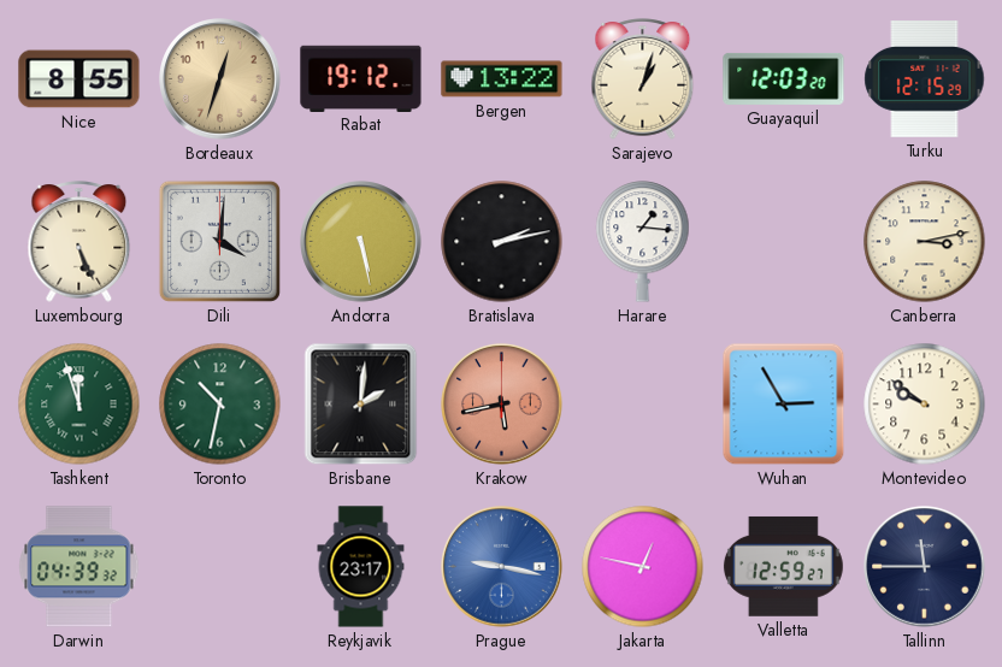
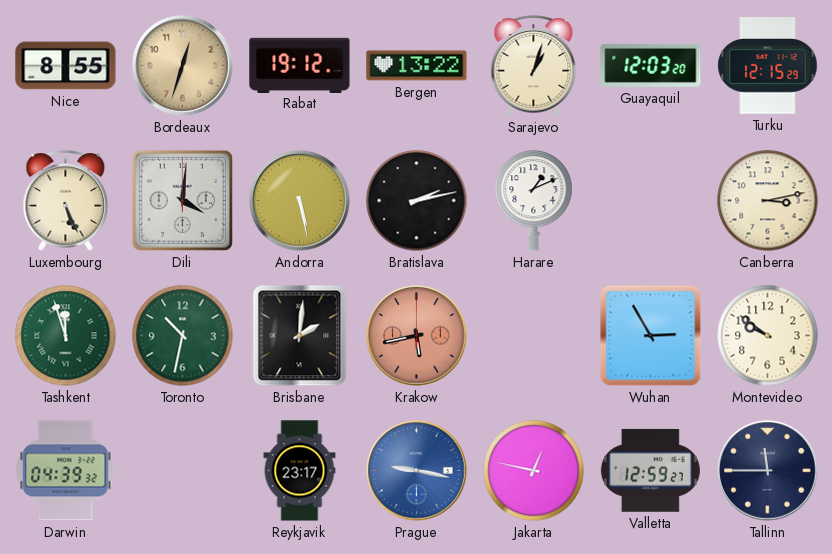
Harare: 1:16 -> 1:11
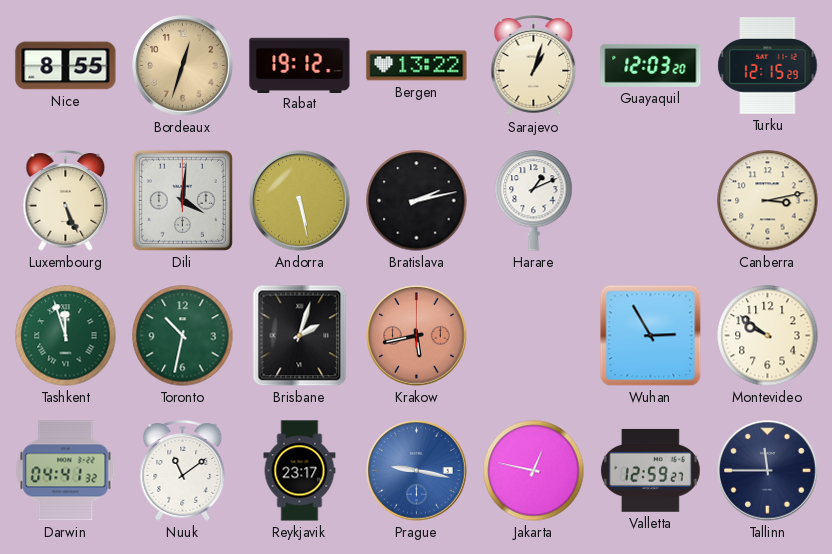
Brisbane: 2:01 -> 2:03
Darwin: 04:39 -> 04:41
Nuuk: none -> 11:09
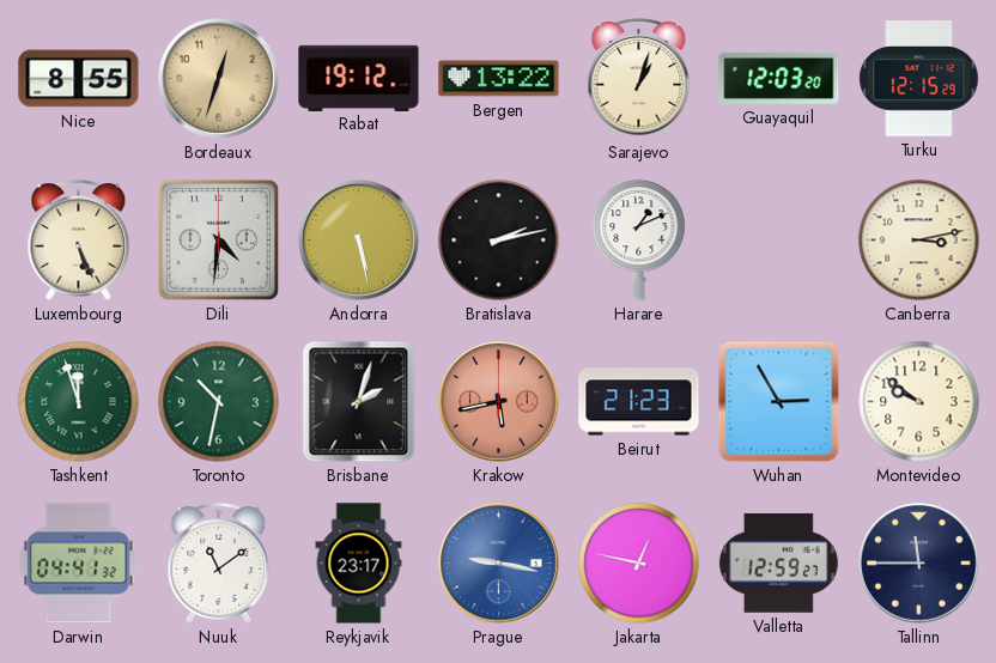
Dili: 4:01 -> 4:31
Beirut: none -> 21:23
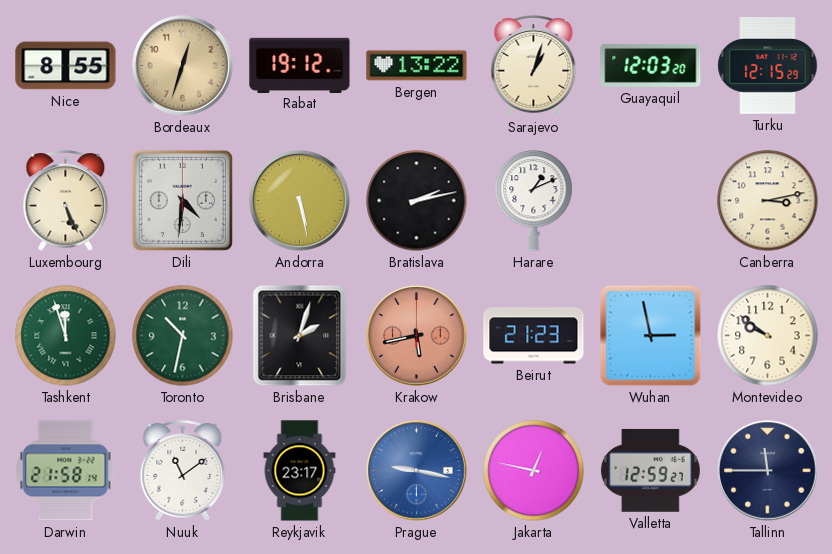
Wuhan: 2:55 -> 2:58
Darwin: 04:41 -> 21:58
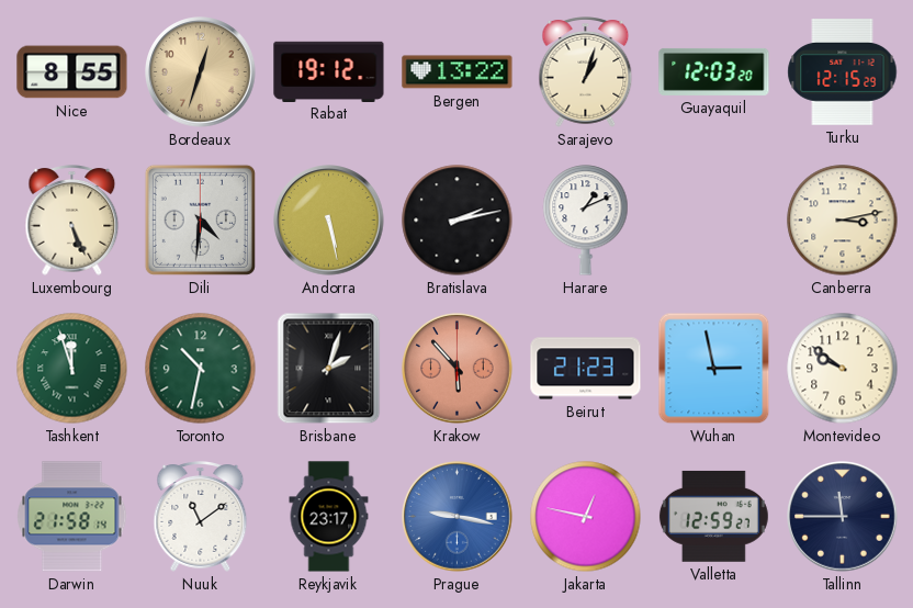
Krakow: 5:43 -> 5:53
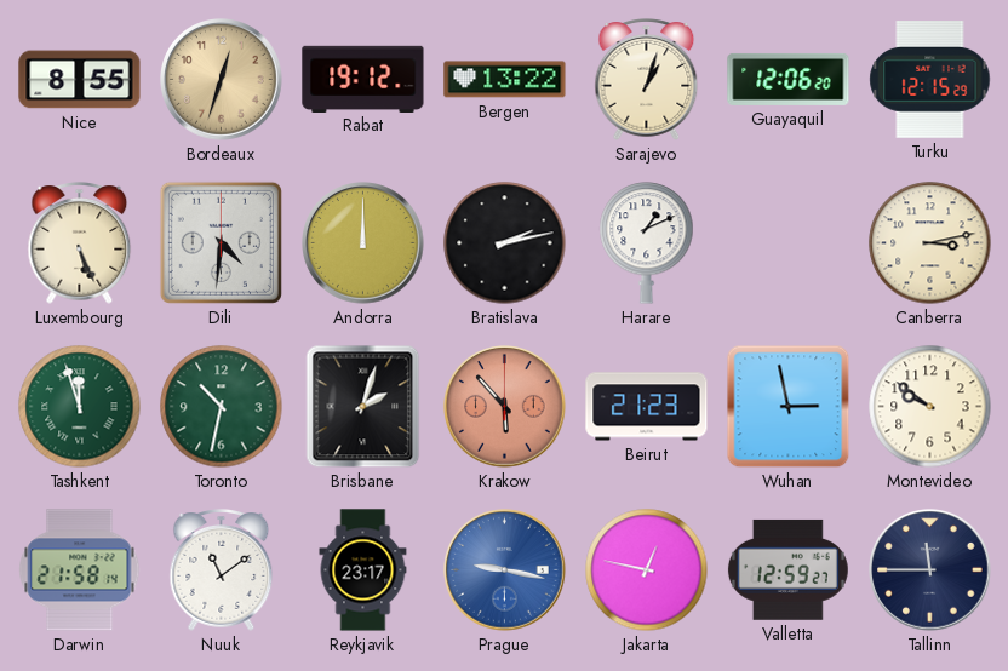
Guayaquil: 12:03 -> 12:06
Andorra: 5:28 -> 12:00
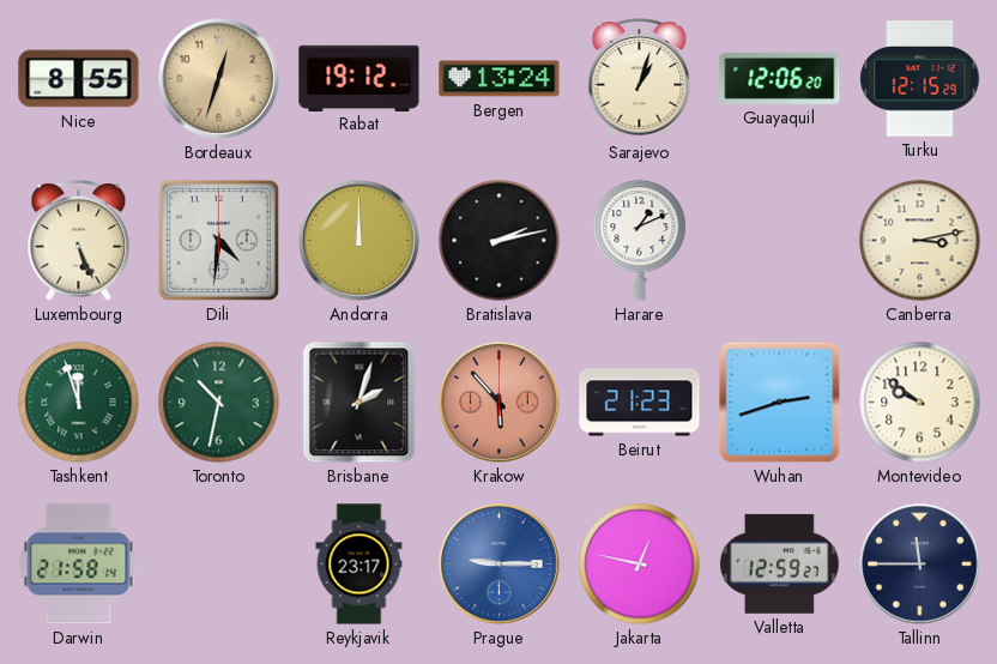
Bergen: 13:22 -> 13:24
Wuhan: 2:58 -> 2:42
Nuuk: 11:09 -> none
Prague: 9:17 -> 9:15
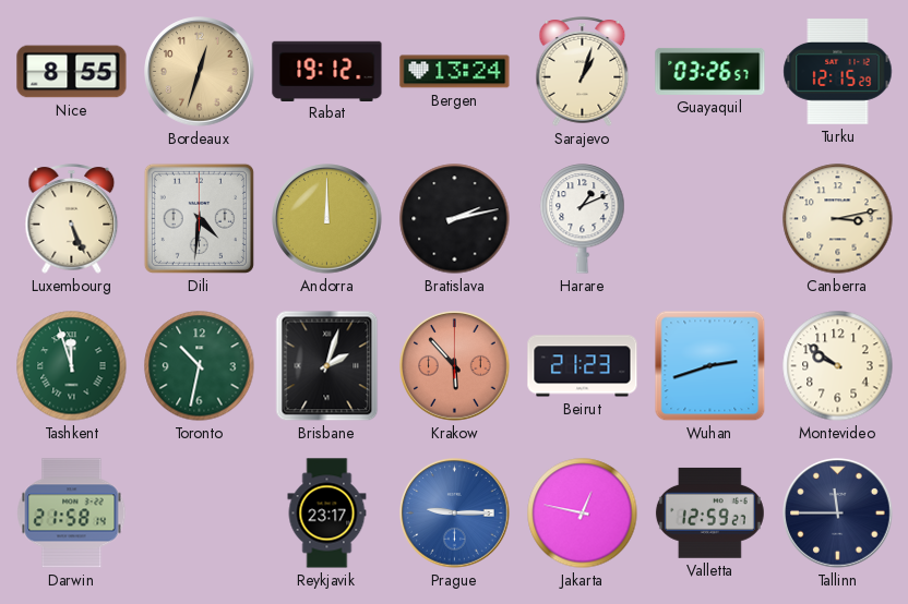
Guayaquil: 12:06 -> 03:26
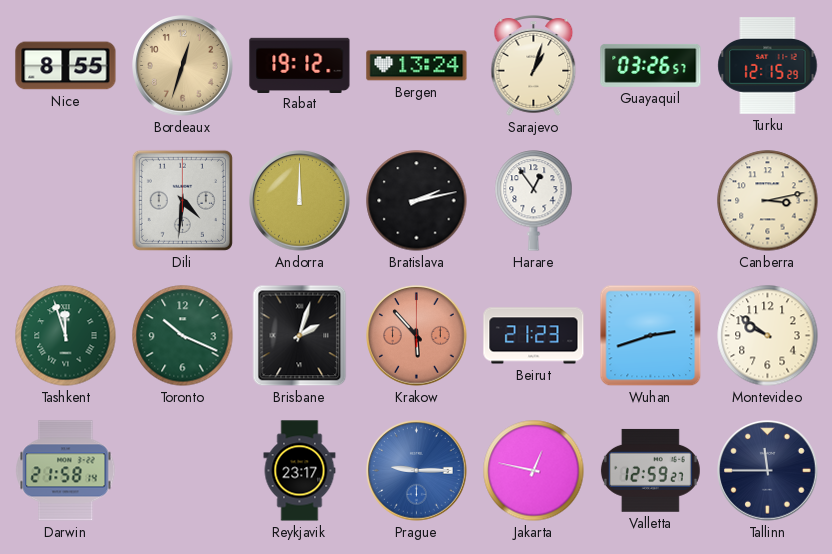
Luxembourg: 5:26 -> none
Harare: 1:11 -> 12:54
Toronto: 10:32 -> 10:19
